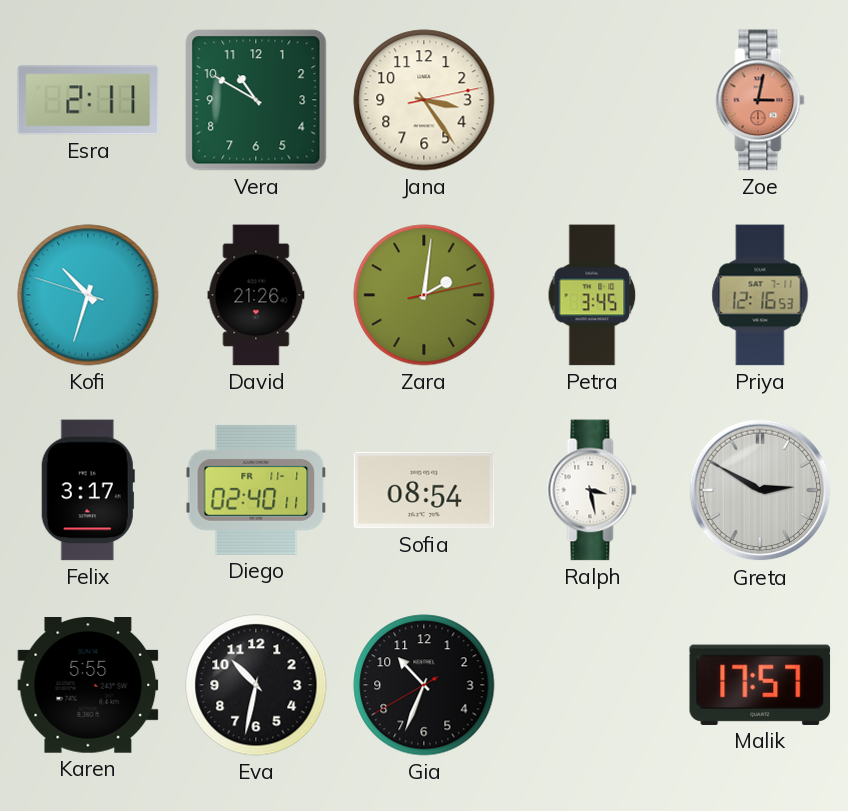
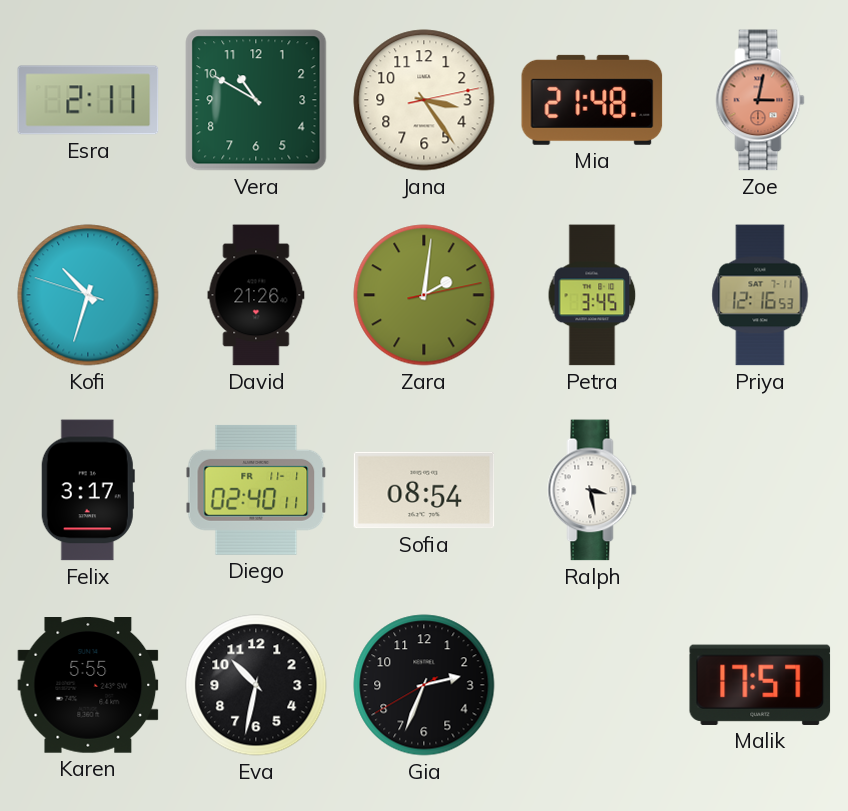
Mia: none -> 21:48
Greta: 2:50 -> none
Gia: 10:33 -> 2:33
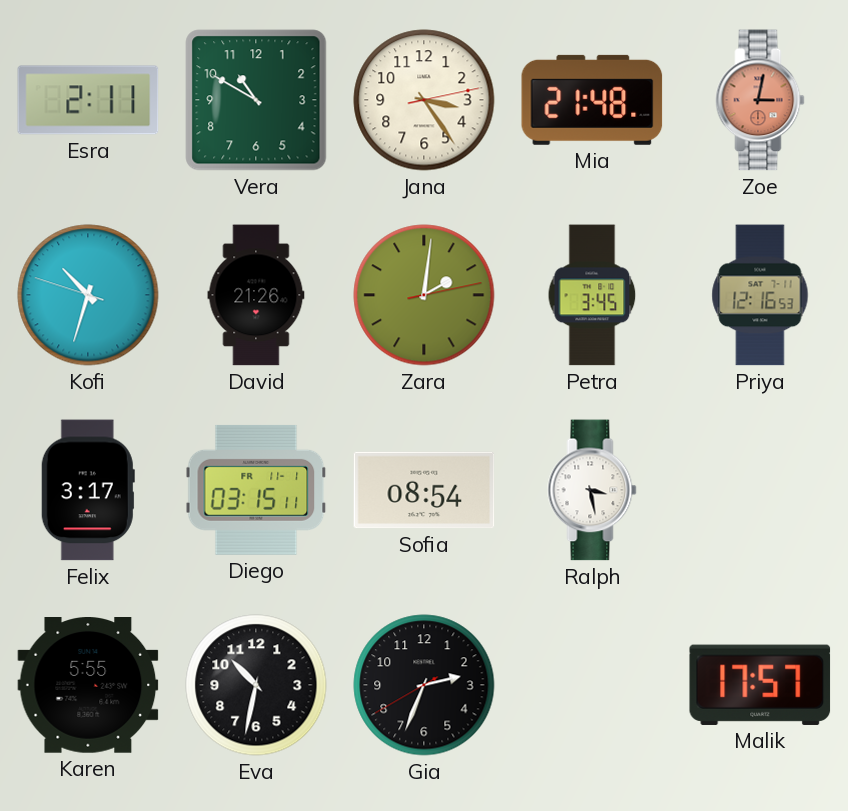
Diego: 02:40 -> 03:15
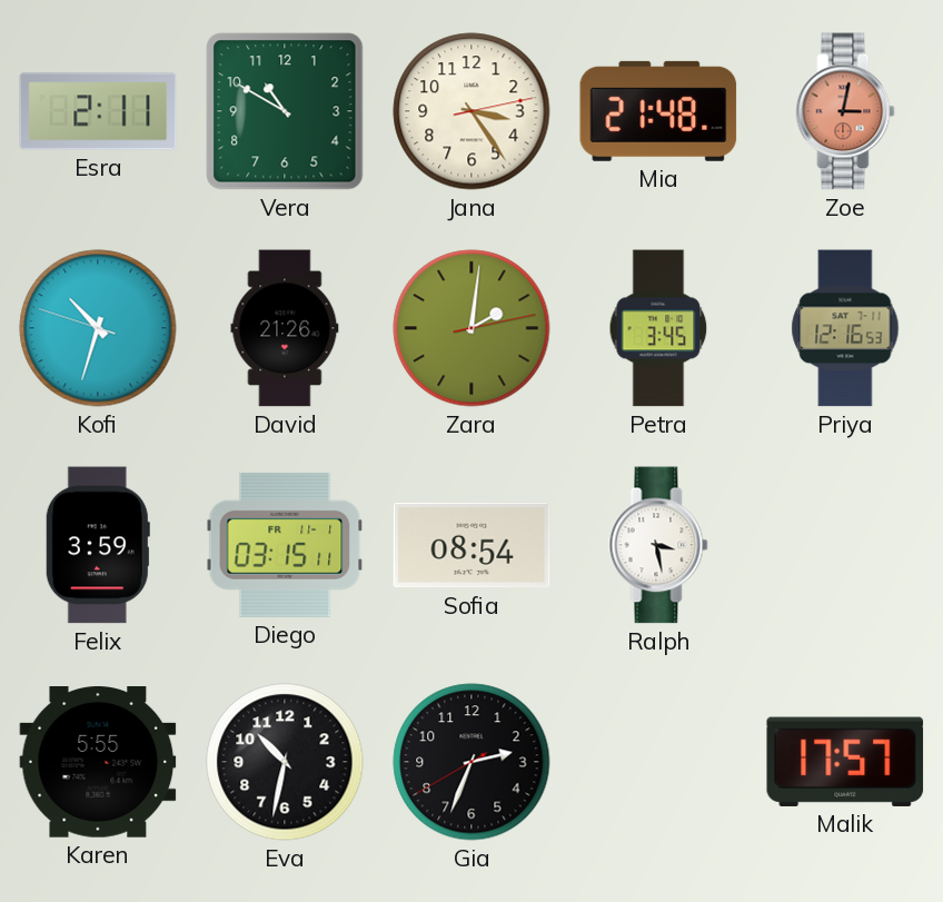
Felix: 3:17 -> 3:59
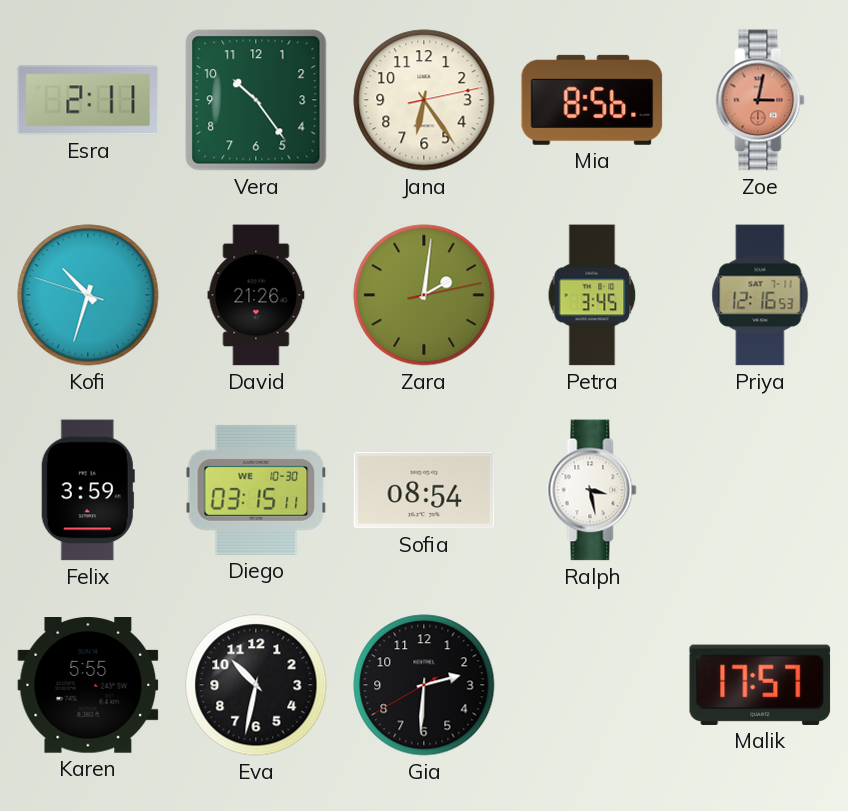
Vera: 10:50 -> 10:24
Jana: 3:24 -> 6:24
Mia: 21:48 -> 8:56
Diego date: FR 11-1 -> WE 10-30
Gia: 2:33 -> 2:30
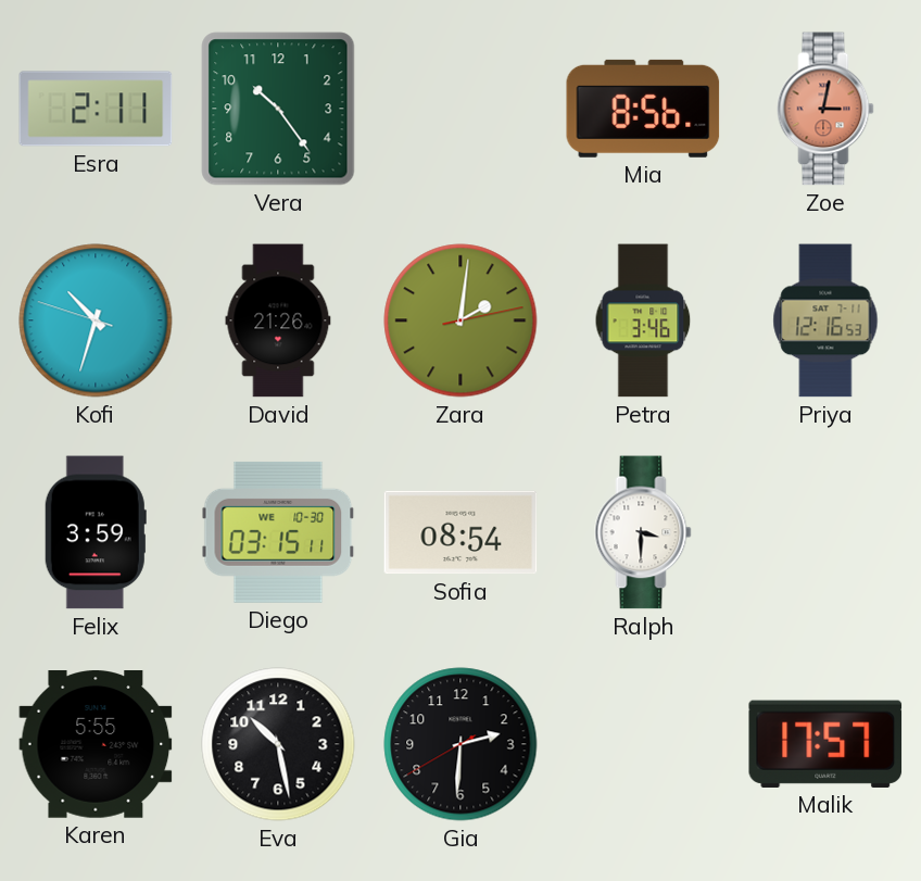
Jana: 6:24 -> none
Petra: 3:45 -> 3:46
Ralph: 3:28 -> 3:30
Eva: 10:32 -> 10:28
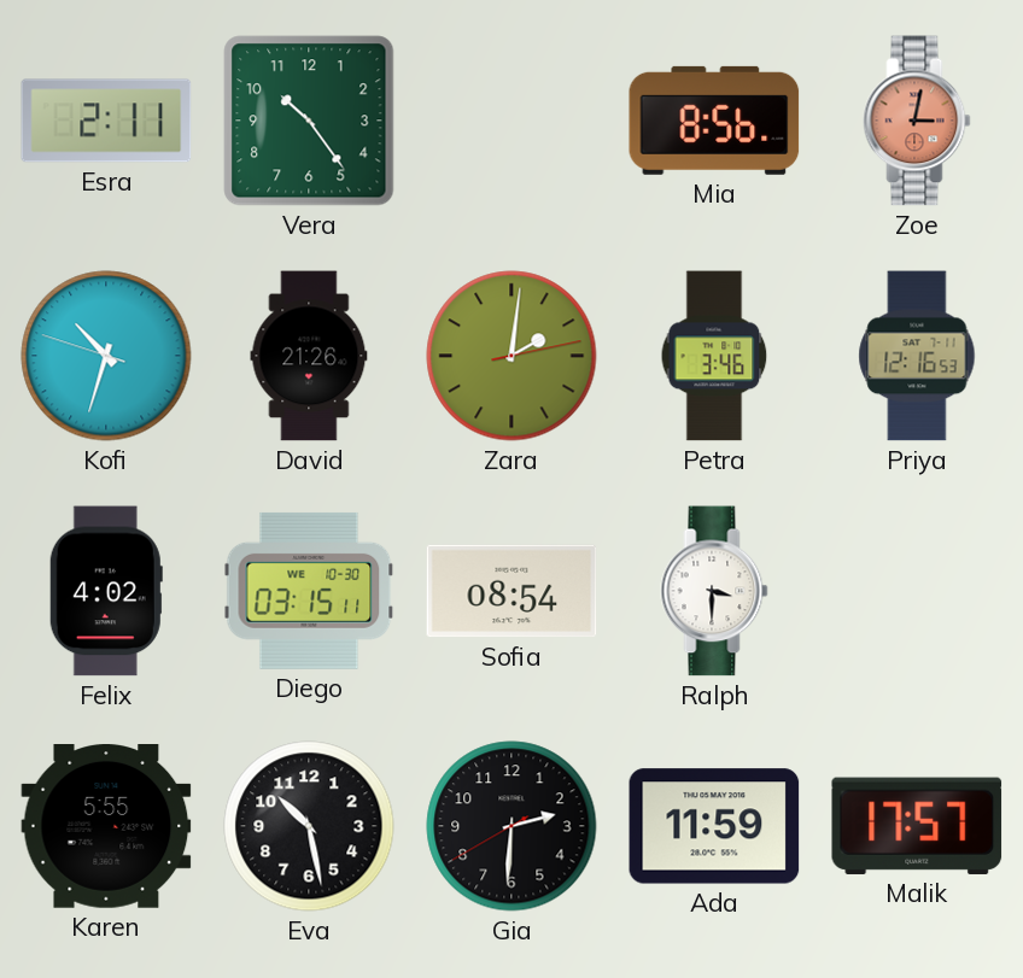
Felix: 3:59 -> 4:02
Ada: none -> 11:59
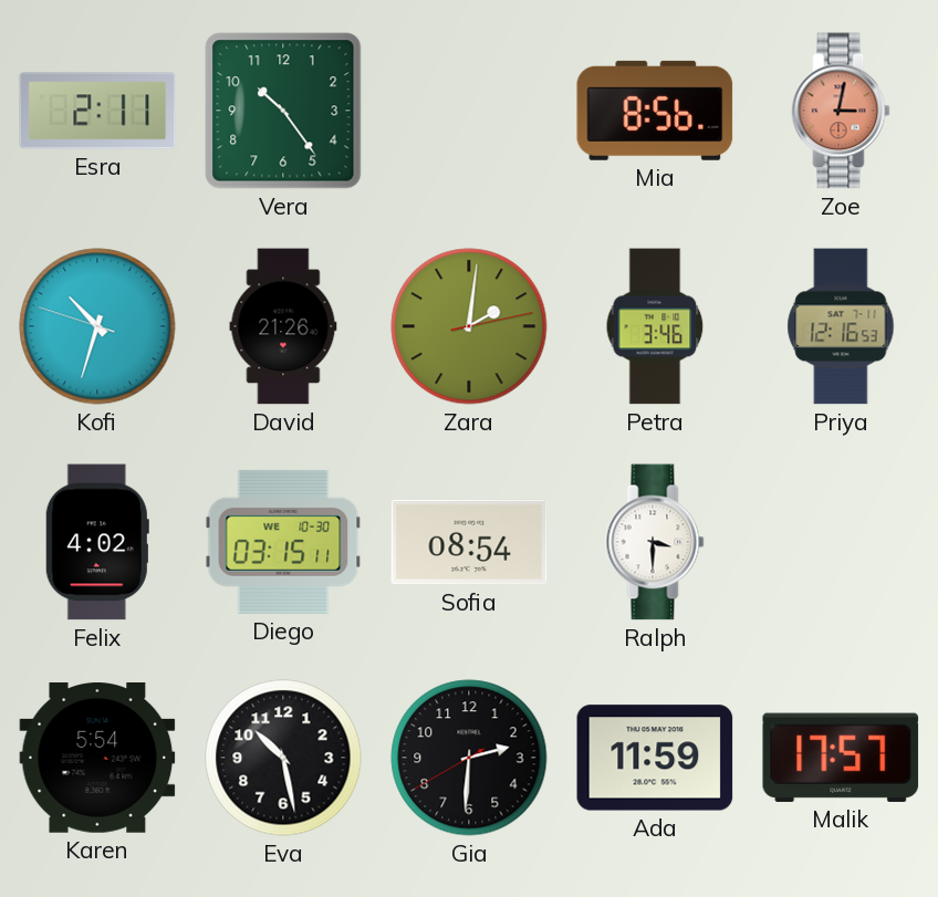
Karen: 5:55 -> 5:54
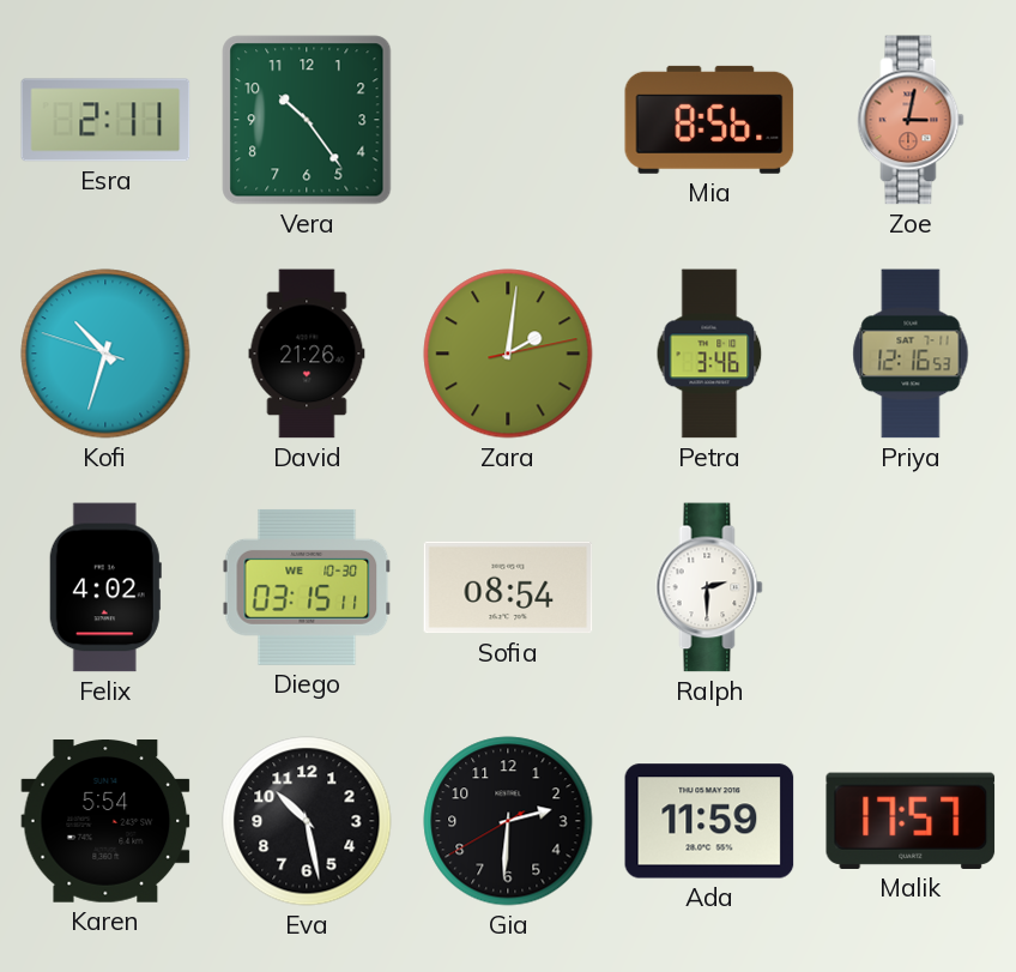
Ralph: 3:30 -> 2:30
